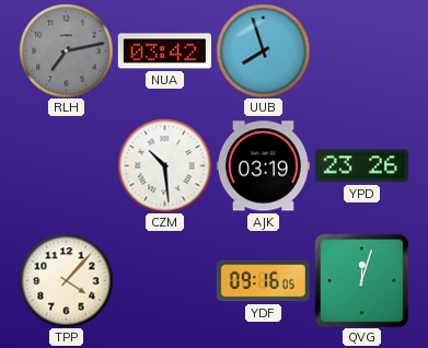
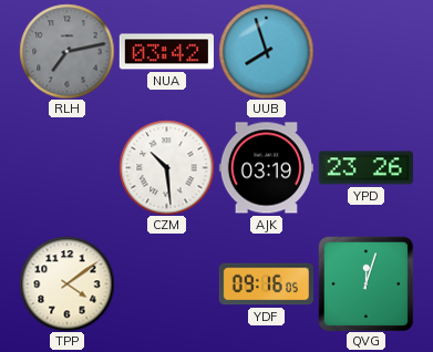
TPP: 4:07 -> 4:09
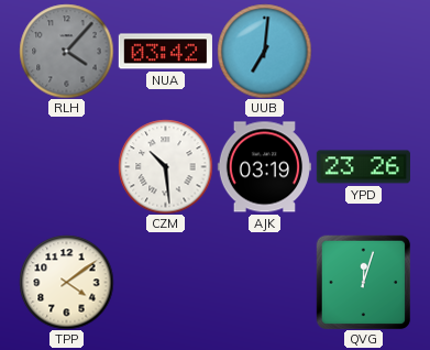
RLH: 7:13 -> 4:07
UUB: 7:57 -> 7:01
YDF: 09:16 -> none
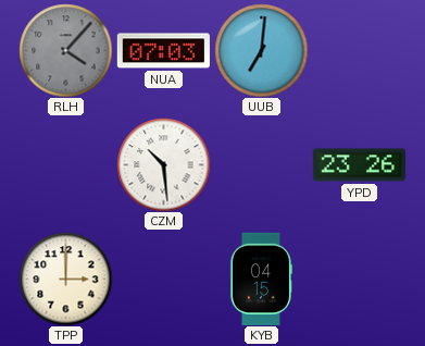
NUA: 03:42 -> 07:03
AJK: 03:19 -> none
TPP: 4:09 -> 3:00
KYB: none -> 04:15
QVG: 12:03 -> none
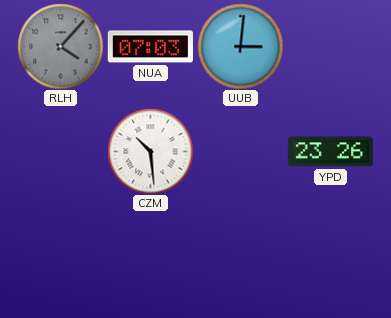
UUB: 7:01 -> 3:01
TPP: 3:00 -> none
KYB: 04:15 -> none
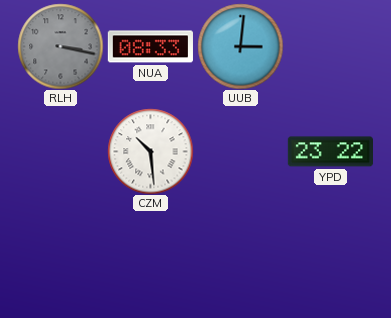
RLH: 4:07 -> 3:17
NUA: 07:03 -> 08:33
YPD: 23:26 -> 23:22
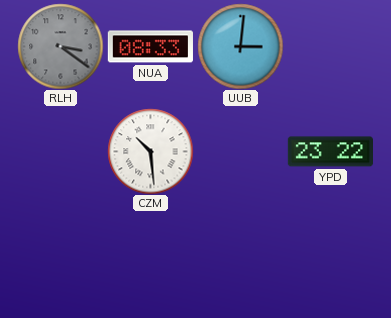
RLH: 3:17 -> 3:21
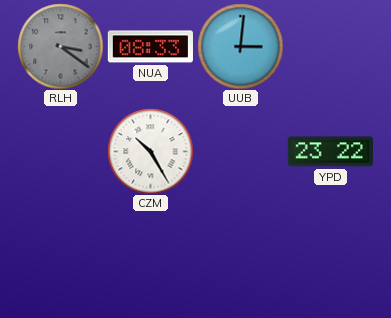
CZM: 10:29 -> 10:25
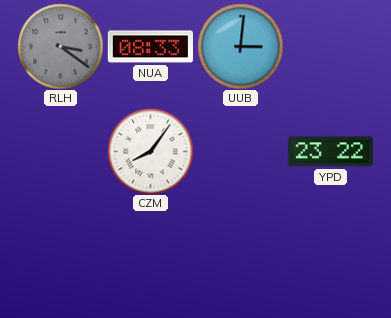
CZM: 10:25 -> 8:06
